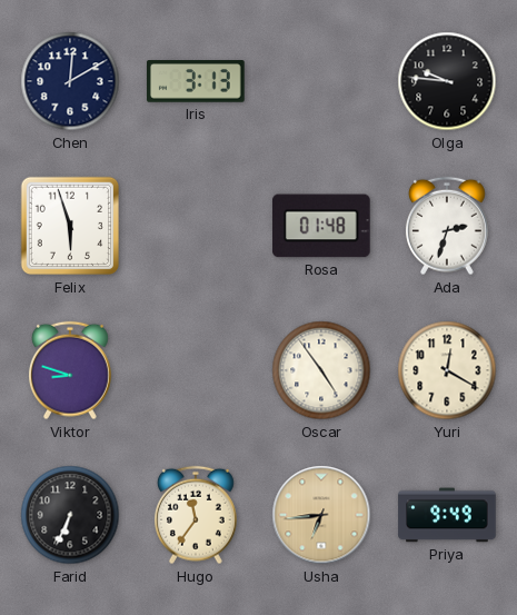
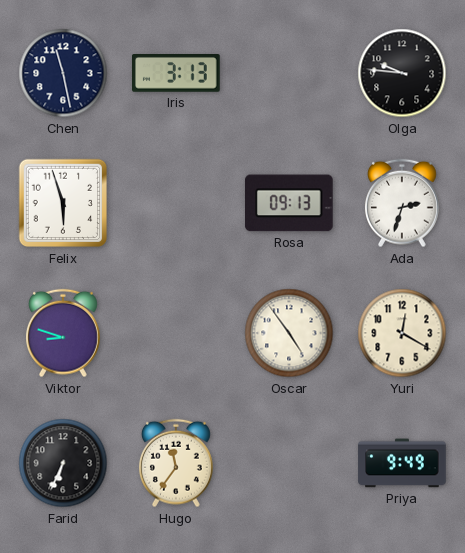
Chen: 12:10 -> 11:28
Rosa: 01:48 -> 09:13
Usha: 6:44 -> none
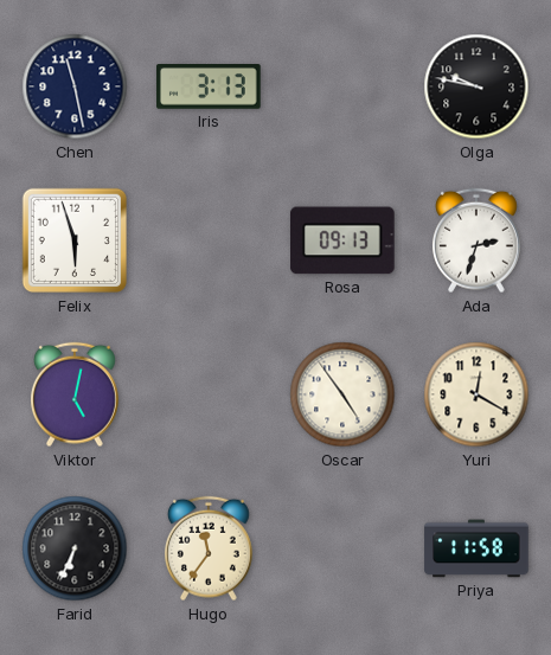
Olga: 9:46 -> 9:47
Viktor: 8:48 -> 5:02
Priya: 9:49 -> 11:58
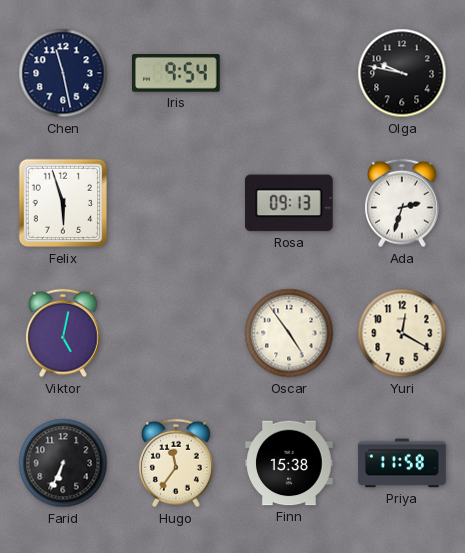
Iris: 3:13 -> 9:54
Finn: none -> 15:38
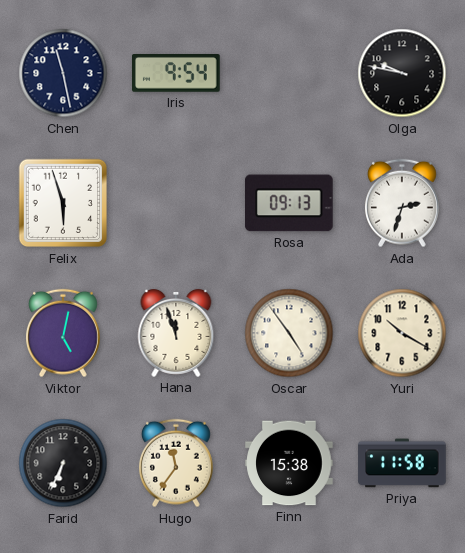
Hana: none -> 11:57
Yuri: 12:20 -> 10:20
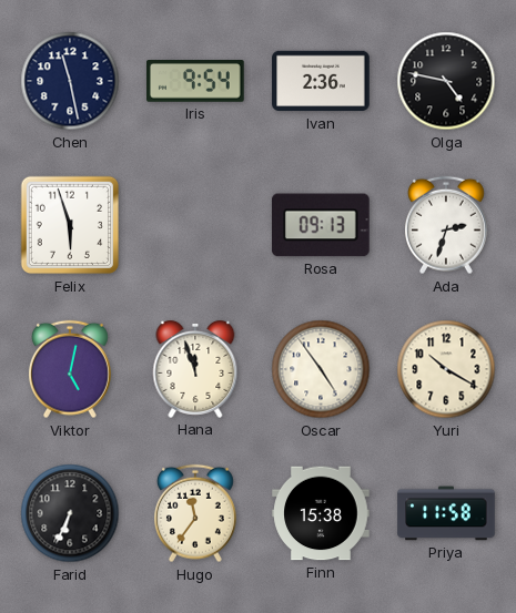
Ivan: none -> 2:36
Olga: 9:47 -> 4:47
